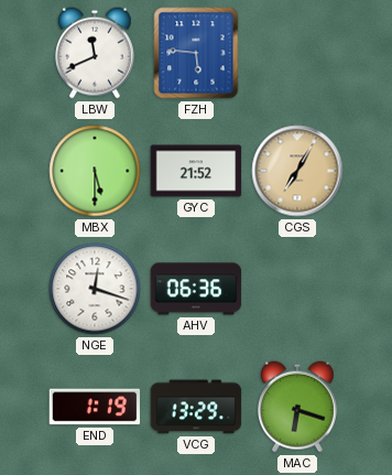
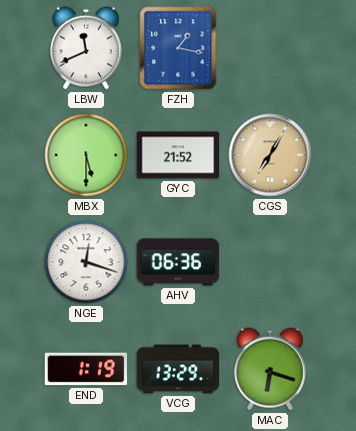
FZH: 5:46 -> 1:17
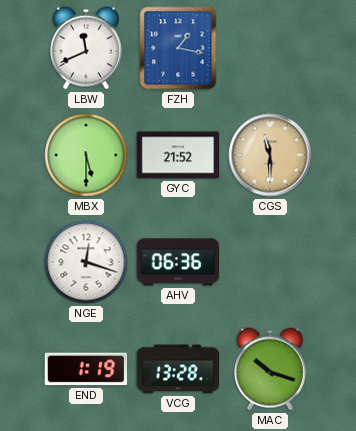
CGS: 7:05 -> 11:30
VCG: 13:29 -> 13:28
MAC: 6:18 -> 10:18
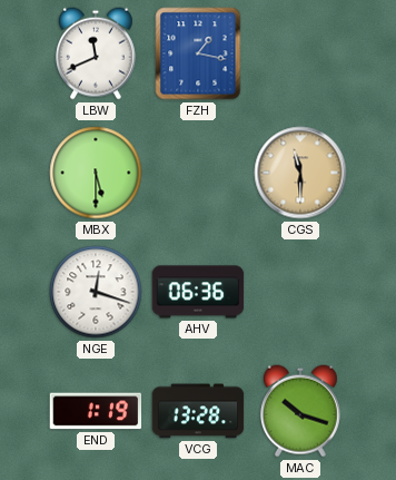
GYC: 21:52 -> none
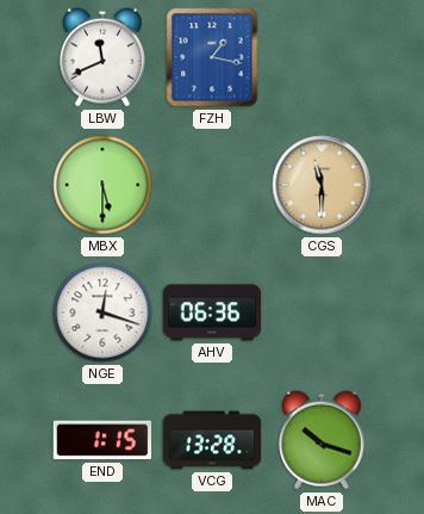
END: 1:19 -> 1:15
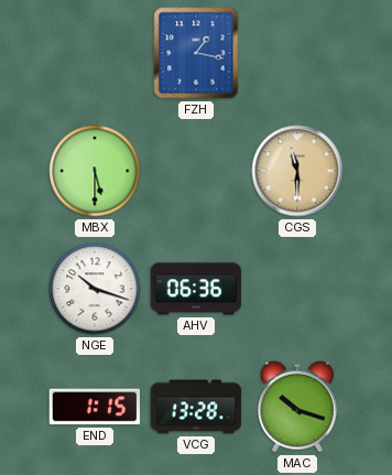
LBW: 11:41 -> none
NGE: 12:18 -> 10:18
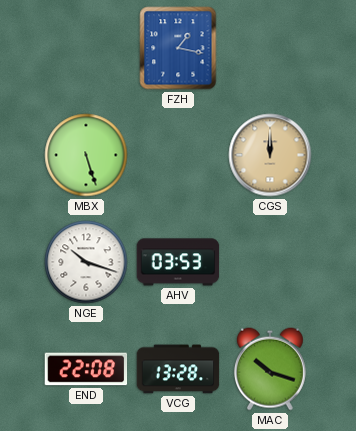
MBX: 5:30 -> 5:27
CGS: 11:30 -> 12:00
AHV: 06:36 -> 03:53
END: 1:15 -> 22:08
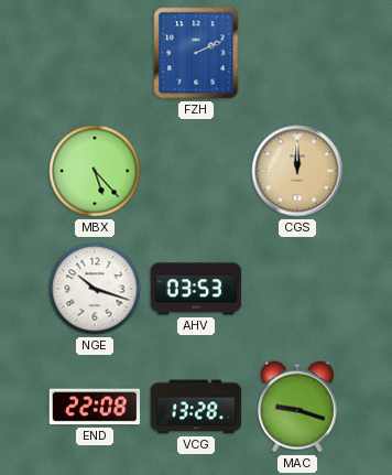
FZH: 1:17 -> 2:11
MBX: 5:27 -> 5:23
MAC: 10:18 -> 9:18
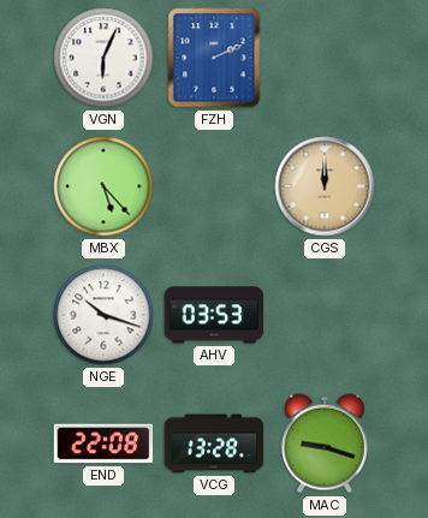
VGN: none -> 6:04
